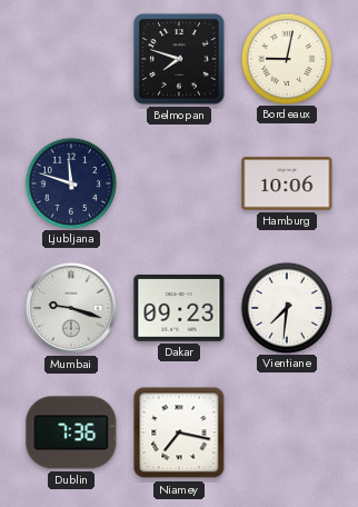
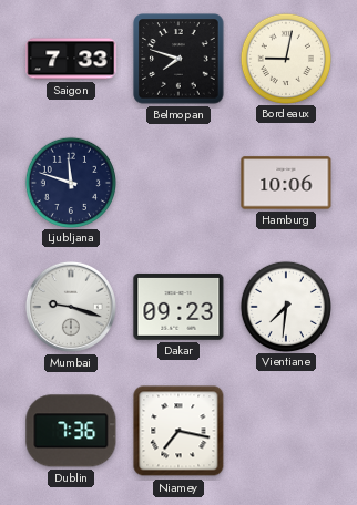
Saigon: none -> 7:33
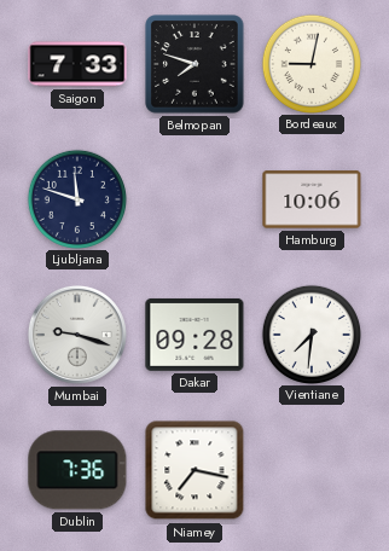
Dakar: 09:23 -> 09:28
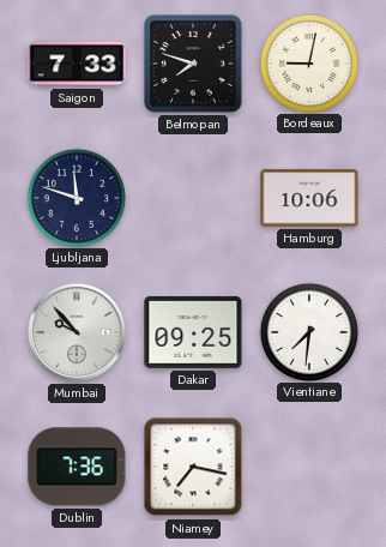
Mumbai: 9:18 -> 9:53
Dakar: 09:28 -> 09:25
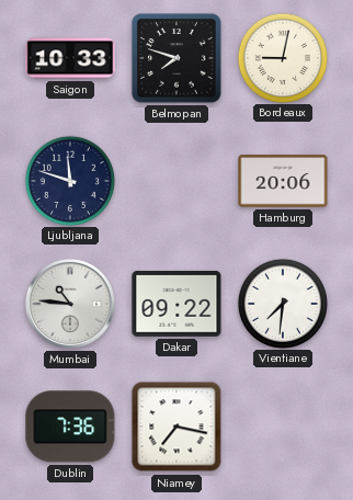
Saigon: 7:33 -> 10:33
Hamburg: 10:06 -> 20:06
Mumbai: 9:53 -> 10:46
Dakar: 09:25 -> 09:22
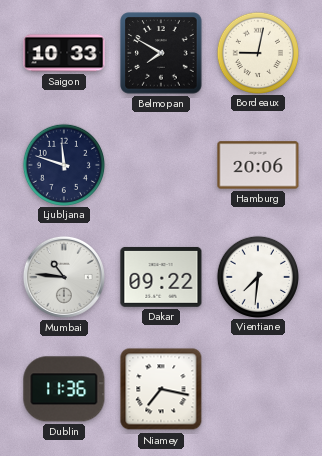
Belmopan: 7:48 -> 7:50
Dublin: 7:36 -> 11:36
